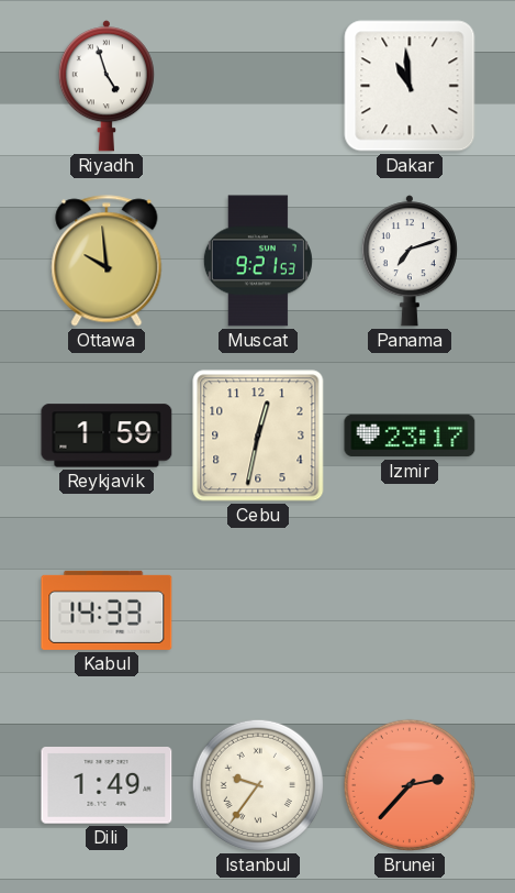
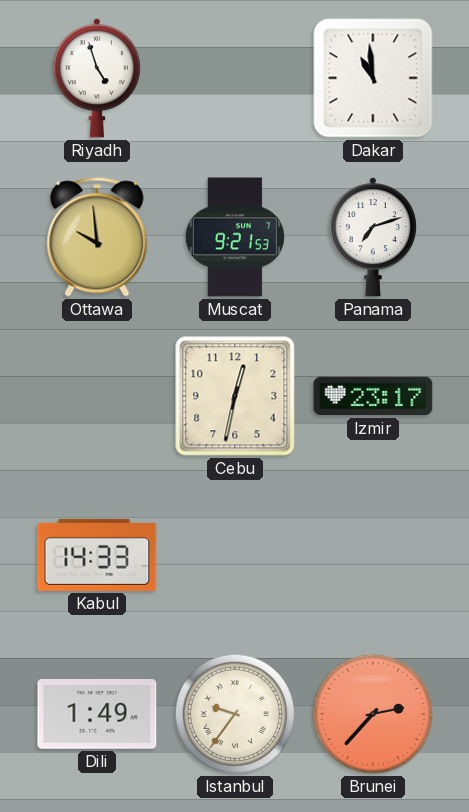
Reykjavik: 1:59 -> none
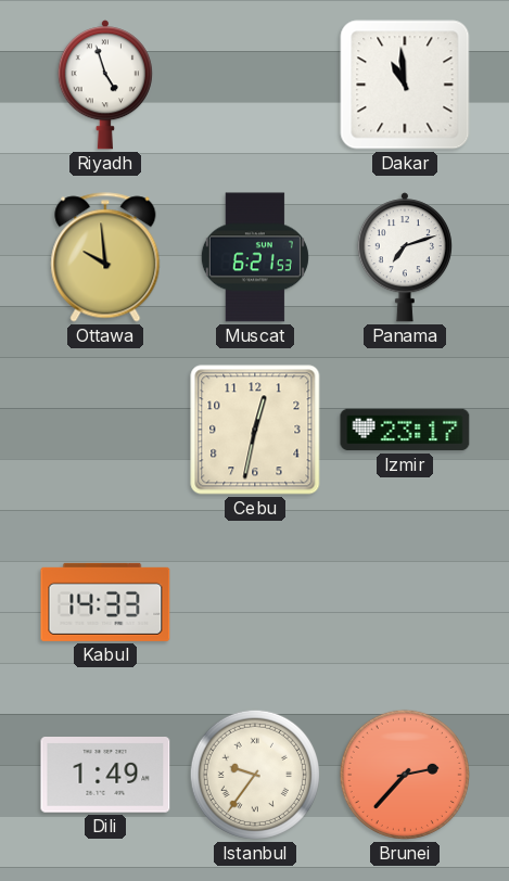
Muscat: 9:21 -> 6:21
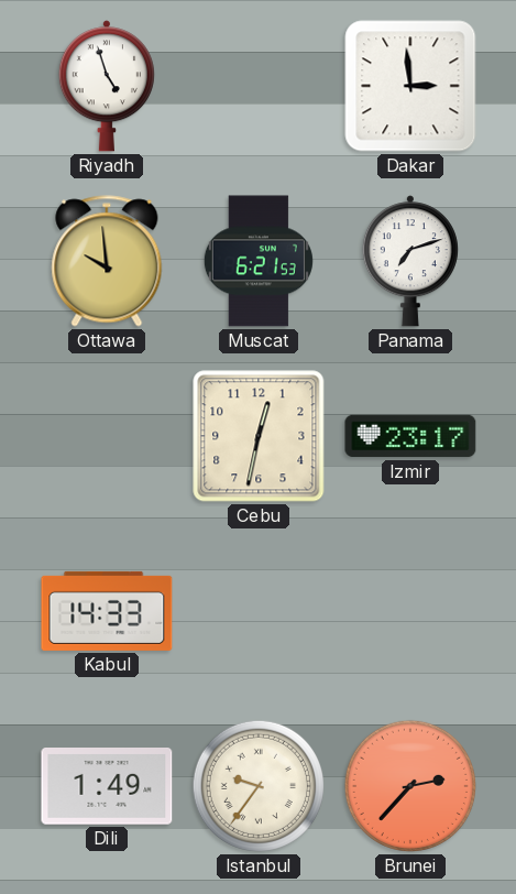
Dakar: 10:59 -> 2:59
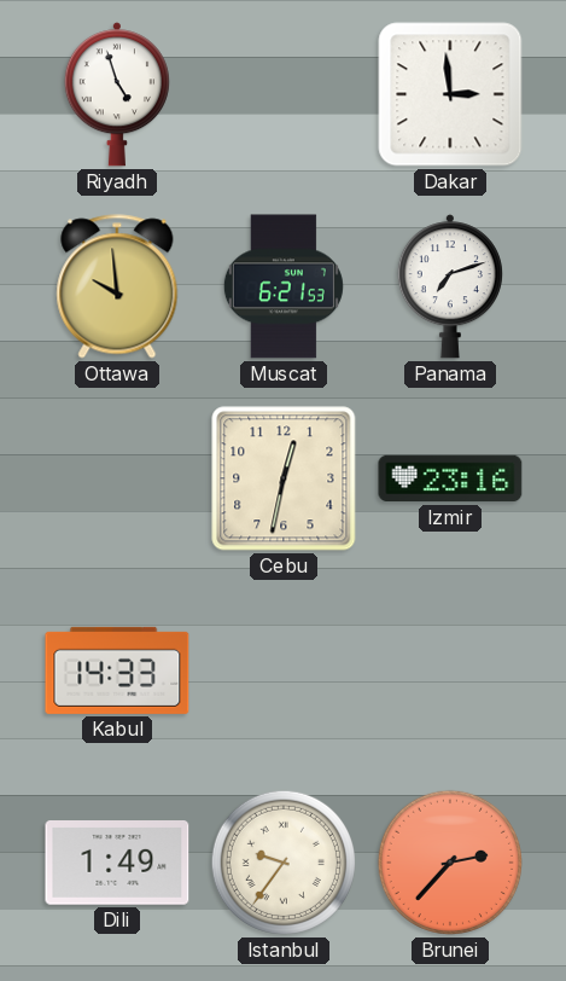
Izmir: 23:17 -> 23:16
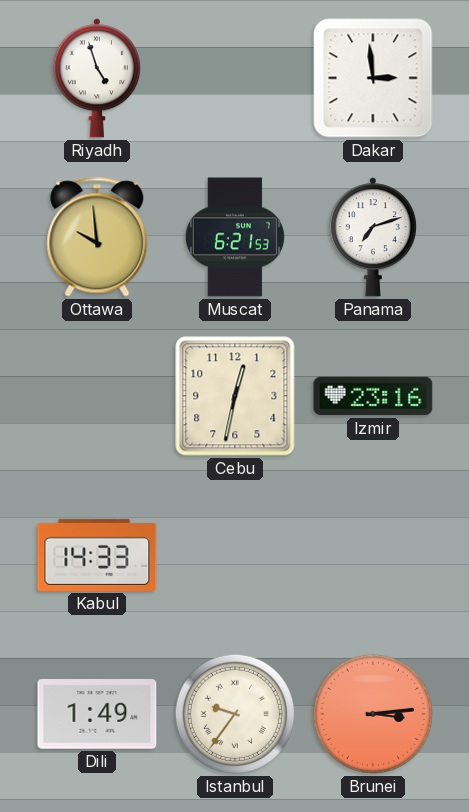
Brunei: 2:37 -> 3:14
